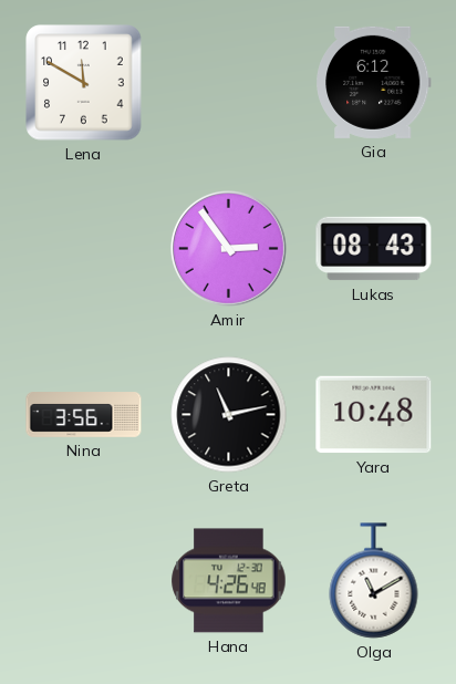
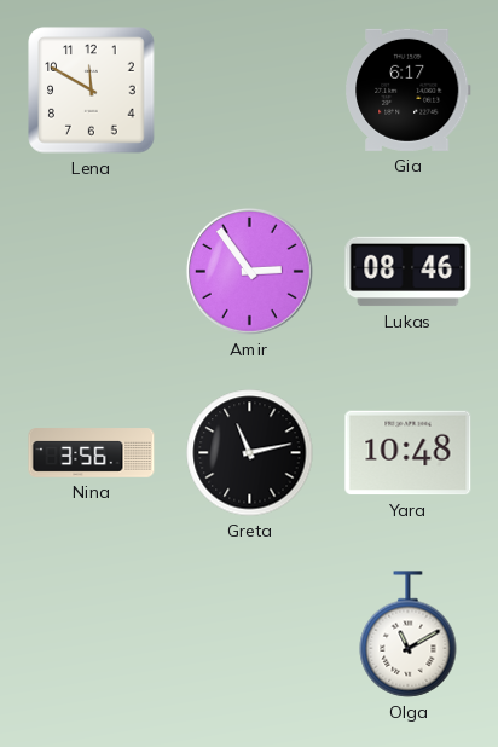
Gia: 6:12 -> 6:17
Lukas: 08:43 -> 08:46
Hana: 4:26 -> none
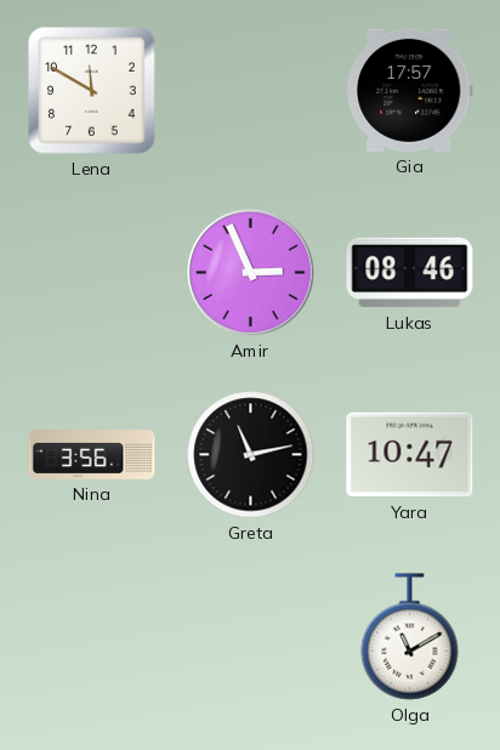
Gia: 6:17 -> 17:57
Amir: 2:54 -> 2:56
Yara: 10:48 -> 10:47
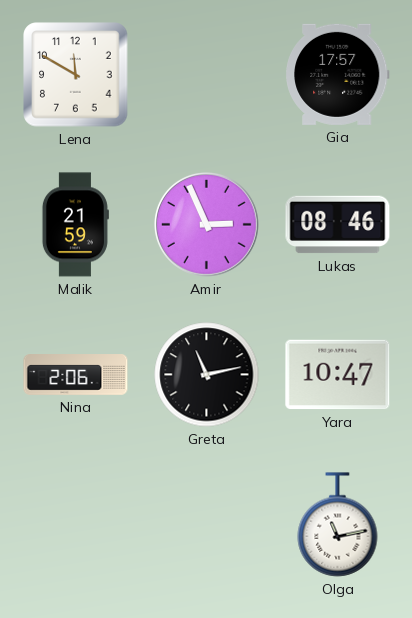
Malik: none -> 21:59
Nina: 3:56 -> 2:06
Olga: 11:10 -> 11:13
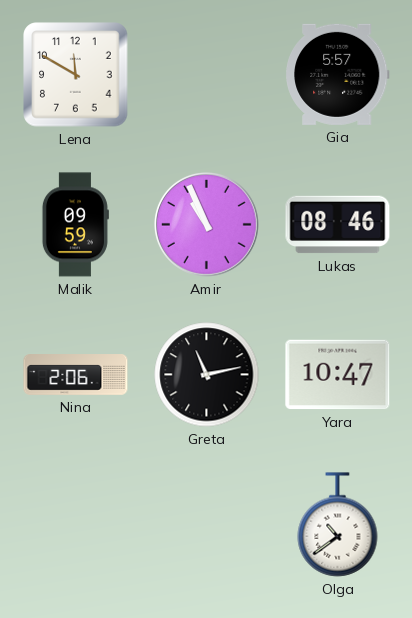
Gia: 17:57 -> 5:57
Malik: 21:59 -> 09:59
Amir: 2:56 -> 10:56
Olga: 11:13 -> 10:39
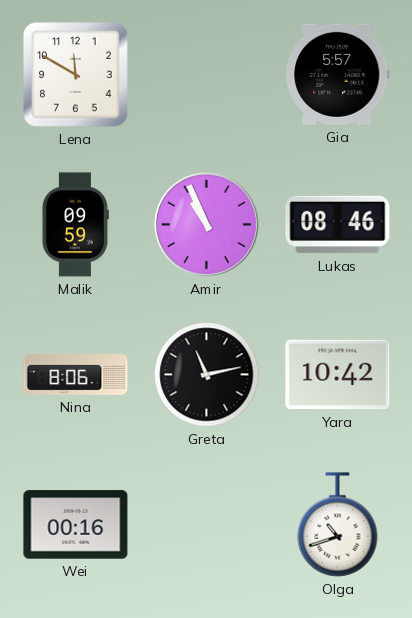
Nina: 2:06 -> 8:06
Yara: 10:47 -> 10:42
Wei: none -> 00:16
Olga: 10:39 -> 10:42
